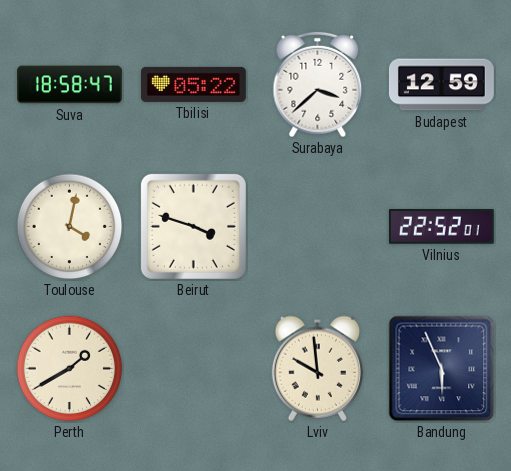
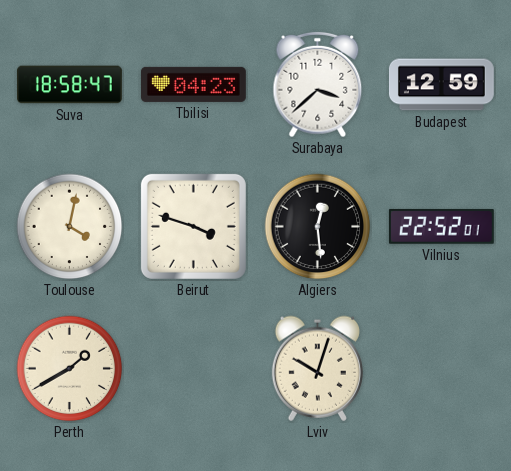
Tbilisi: 05:22 -> 04:23
Algiers: none -> 12:29
Lviv: 9:59 -> 10:03
Bandung: 5:56 -> none
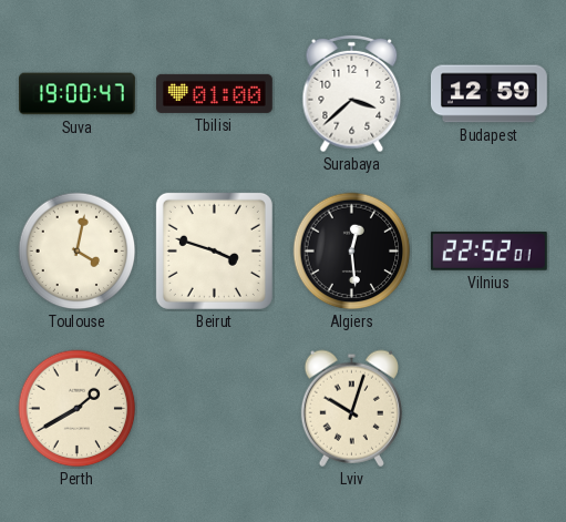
Suva: 18:58 -> 19:00
Tbilisi: 04:23 -> 01:00
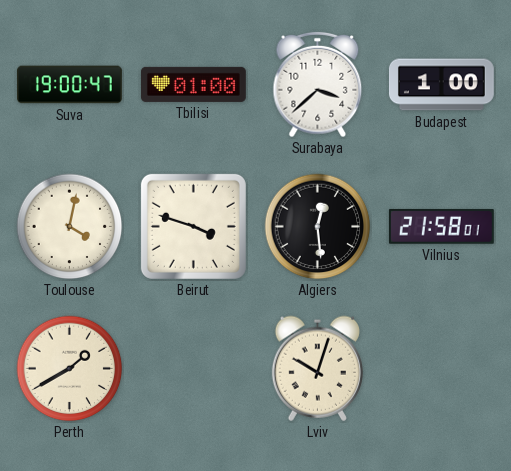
Budapest: 12:59 -> 1:00
Vilnius: 22:52 -> 21:58
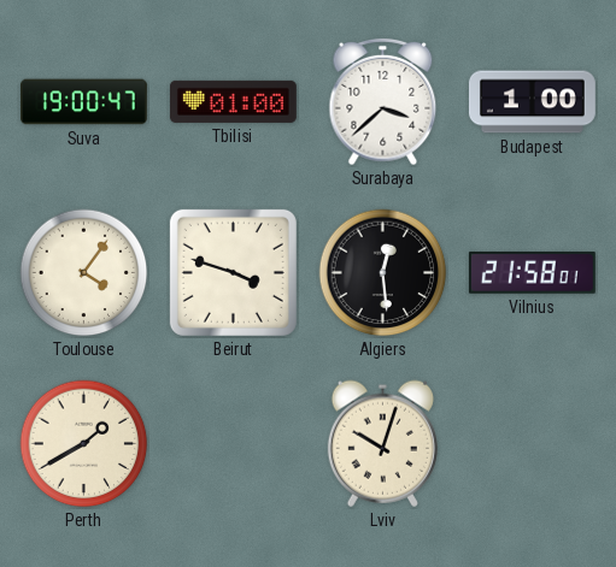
Toulouse: 4:02 -> 4:06
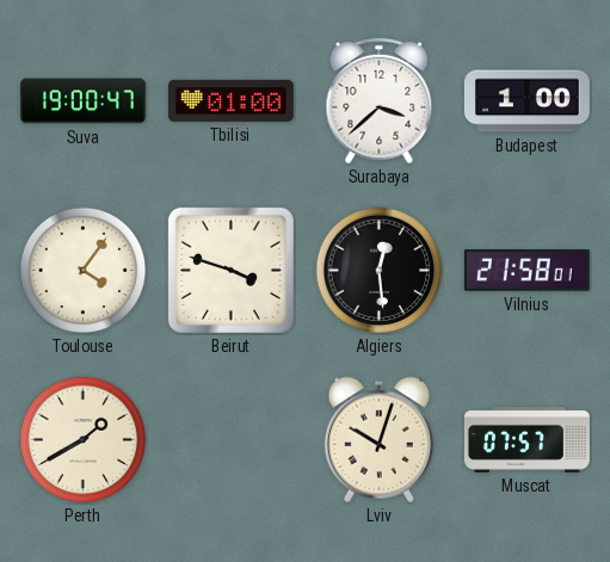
Muscat: none -> 07:57
